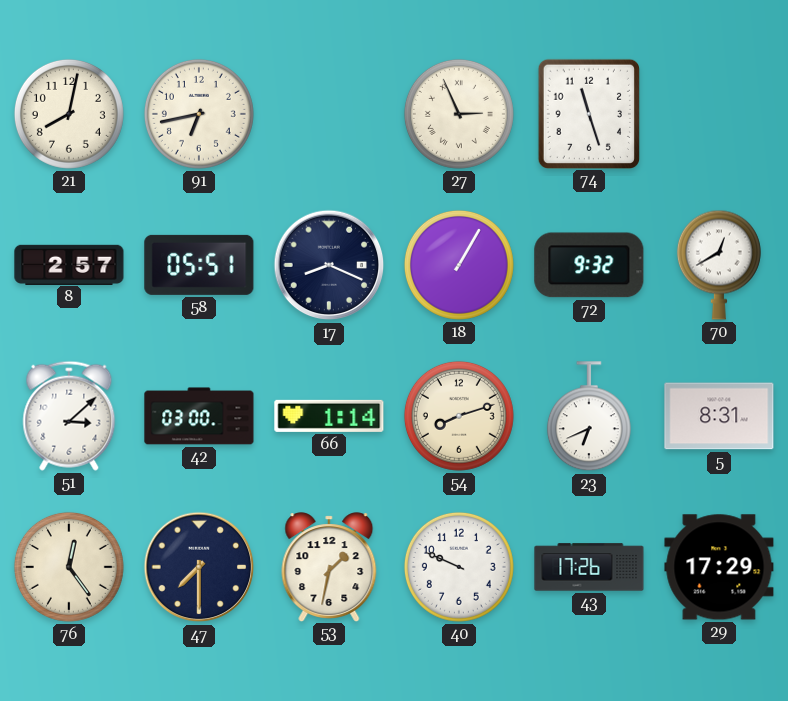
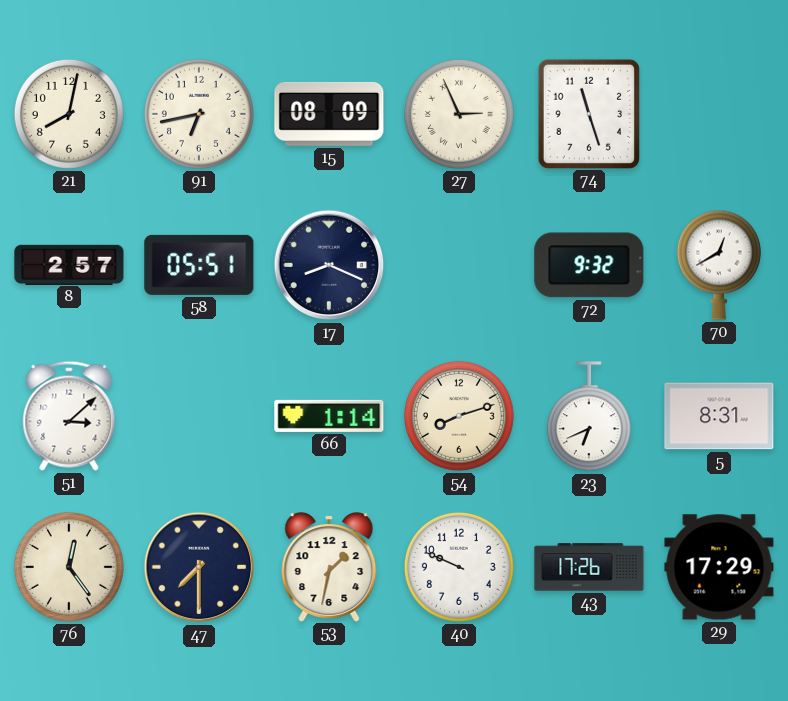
15: none -> 08:09
18: 1:05 -> none
42: 03:00 -> none
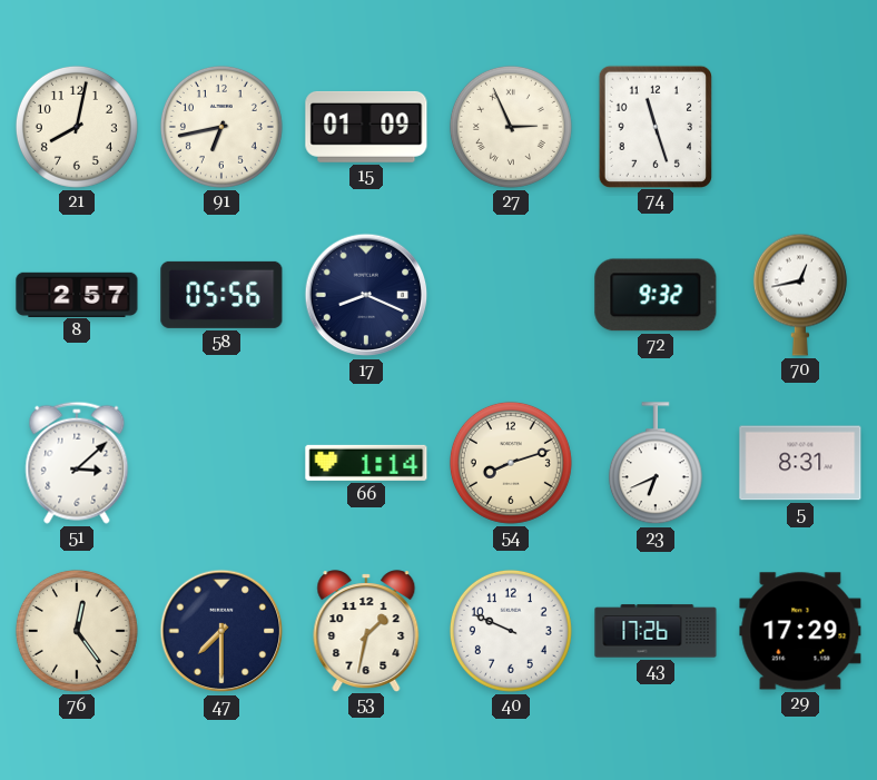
15: 08:09 -> 01:09
58: 05:51 -> 05:56
70: 12:40 -> 12:43
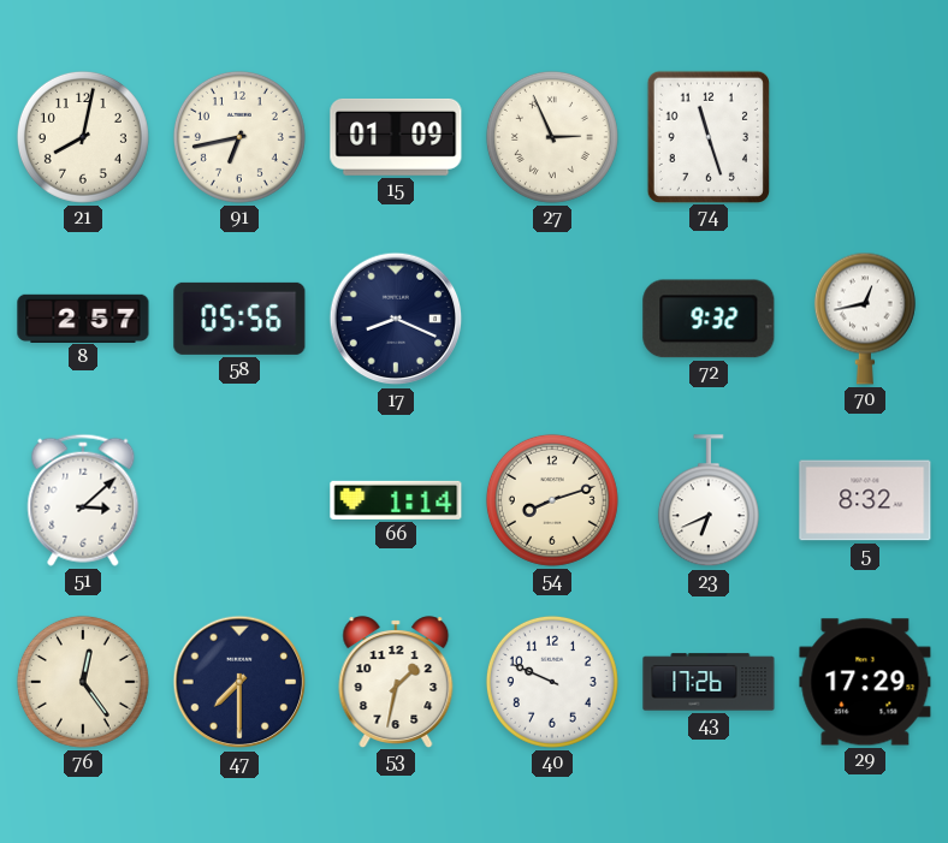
5: 8:31 -> 8:32
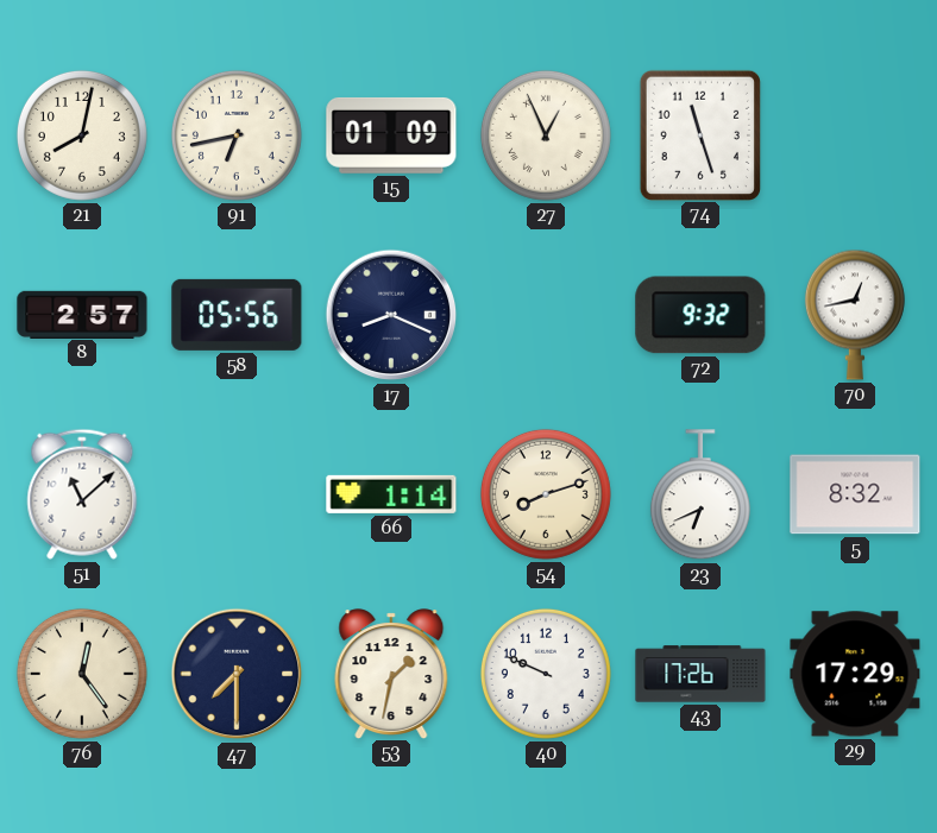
27: 2:56 -> 12:56
51: 3:08 -> 11:08
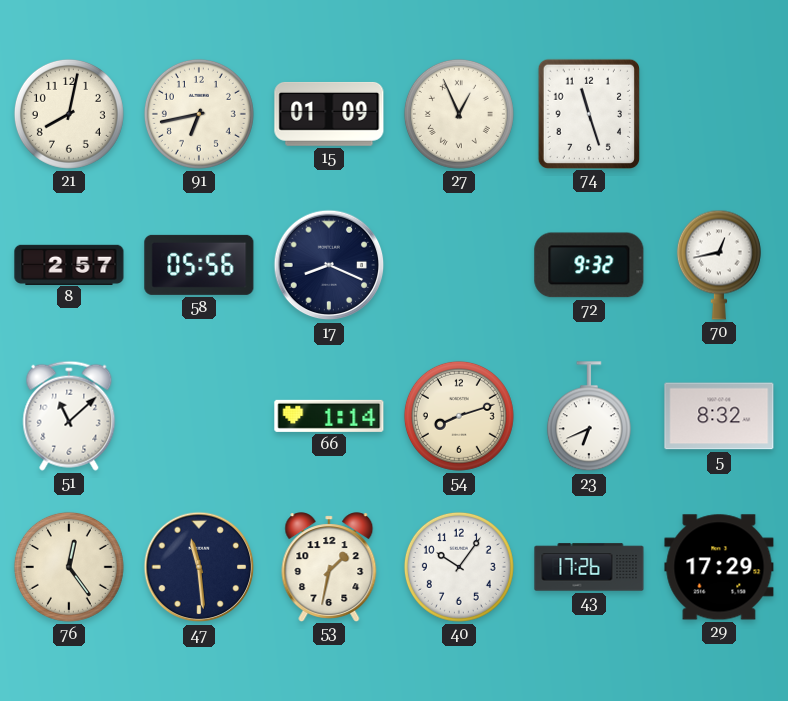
47: 7:30 -> 11:29
40: 9:49 -> 10:06
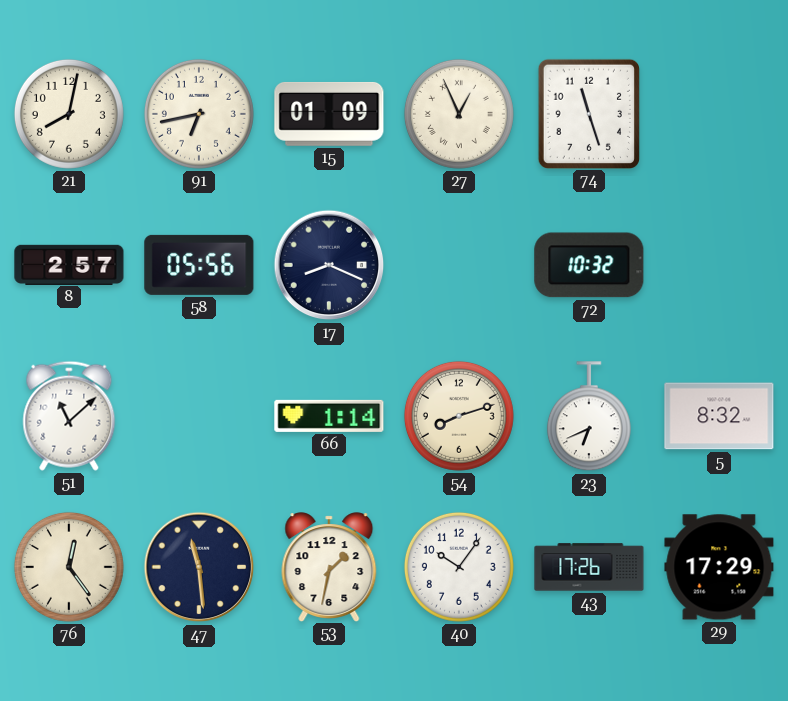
72: 9:32 -> 10:32
70: 12:43 -> none
